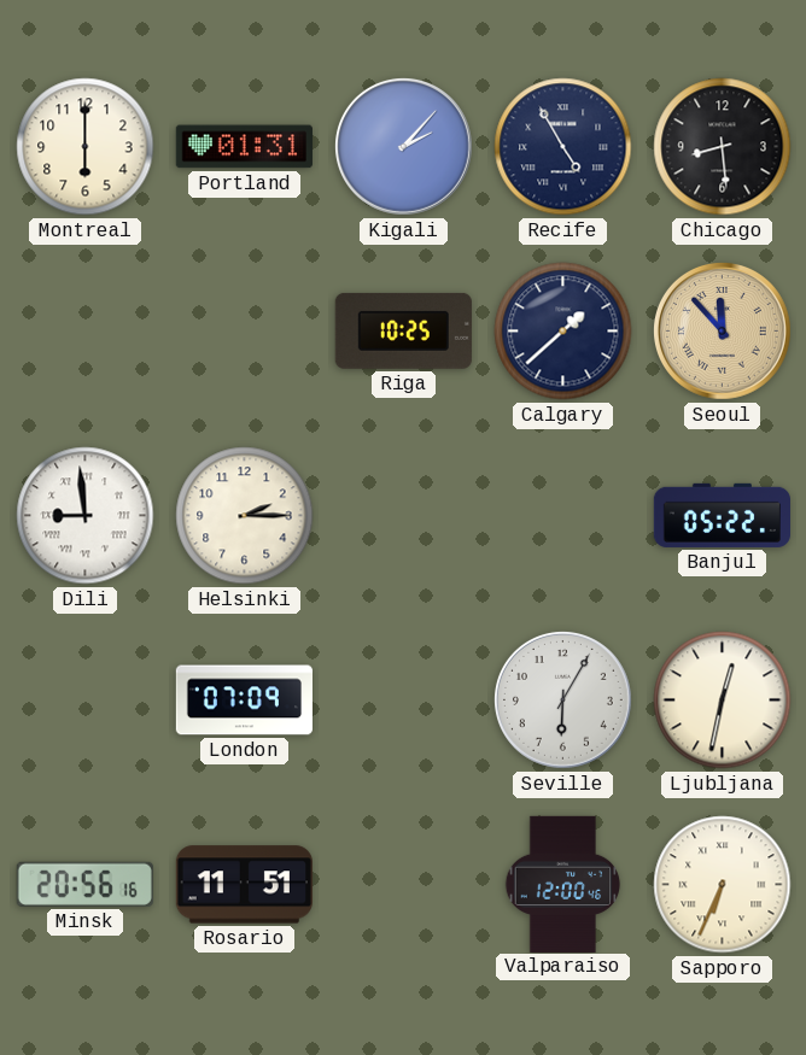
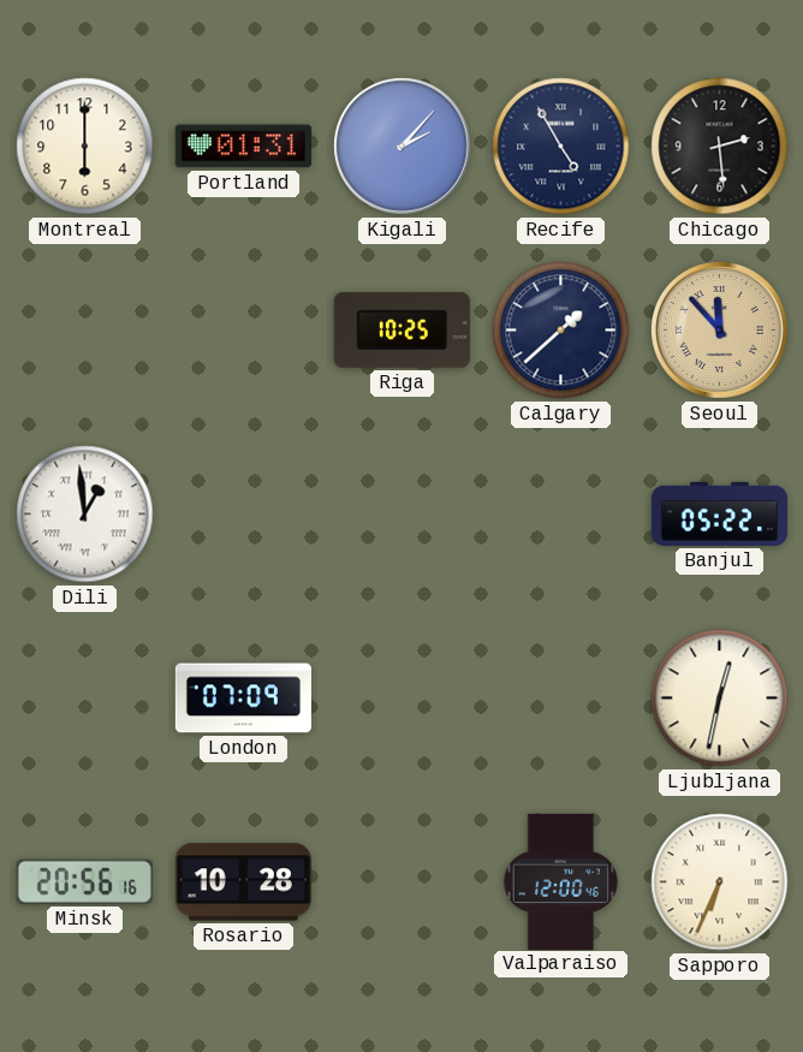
Chicago: 8:29 -> 2:29
Dili: 8:59 -> 12:59
Helsinki: 2:15 -> none
Seville: 6:05 -> none
Rosario: 11:51 -> 10:28
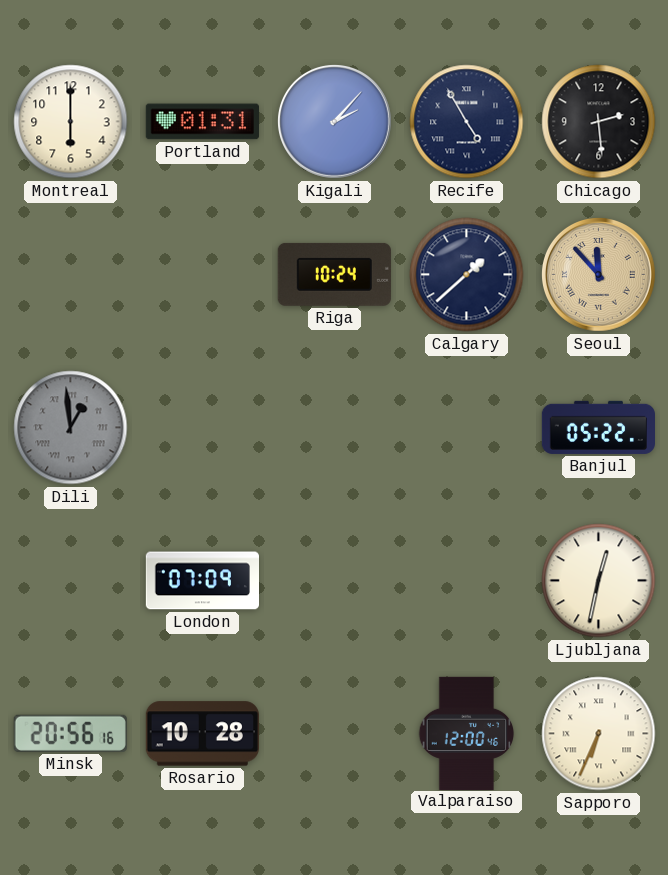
Riga: 10:25 -> 10:24
Dili dial: white -> grey
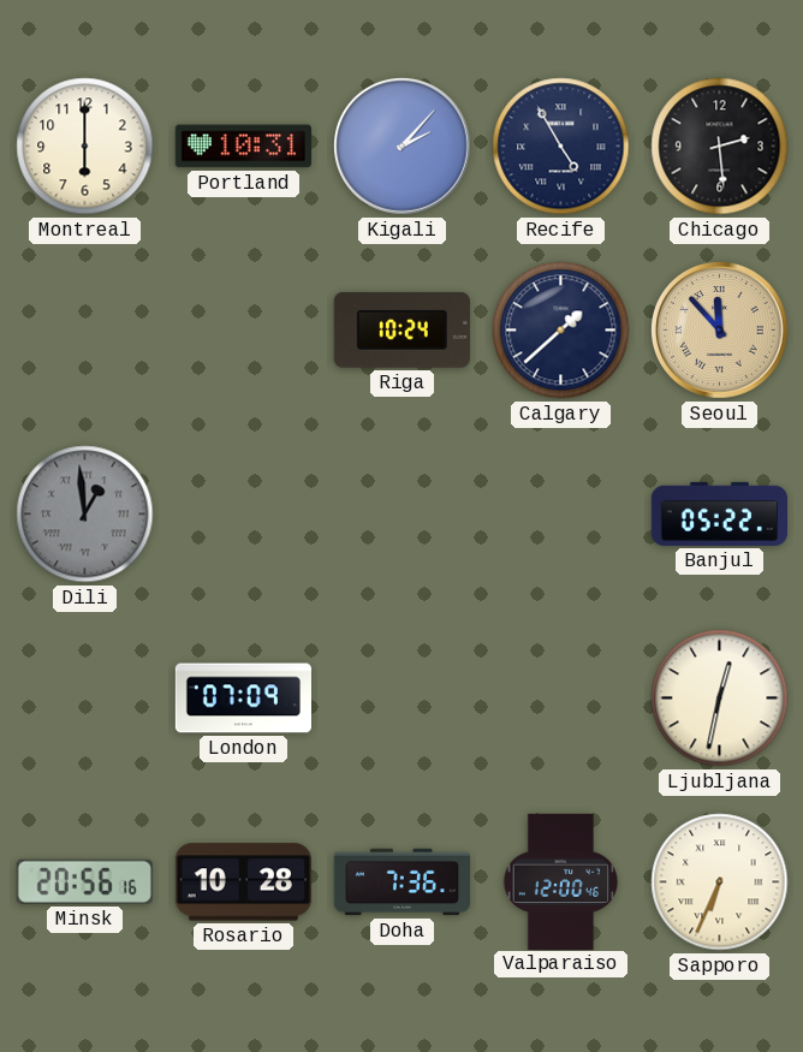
Portland: 01:31 -> 10:31
Doha: none -> 7:36
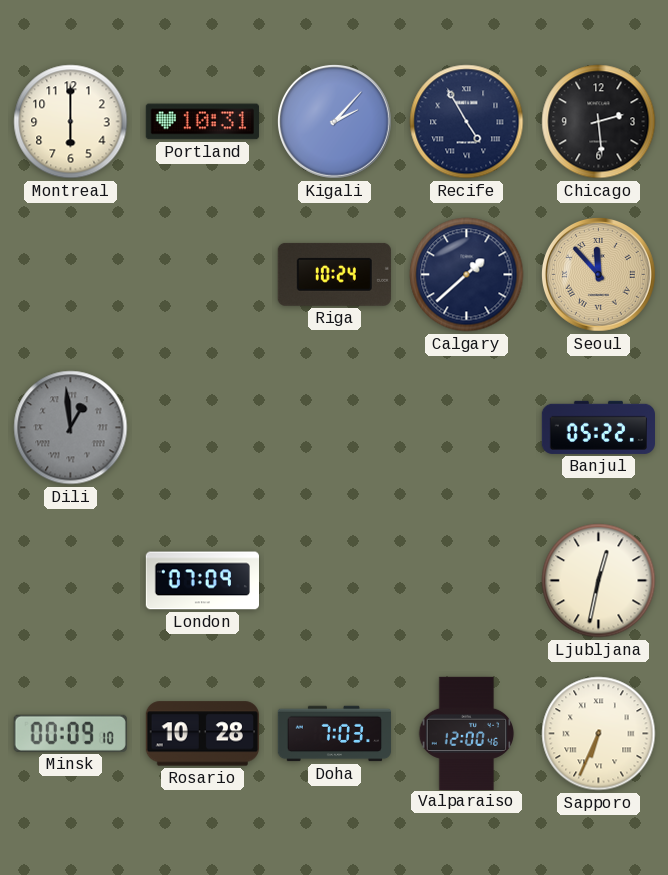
Minsk: 20:56 -> 00:09
Doha: 7:36 -> 7:03
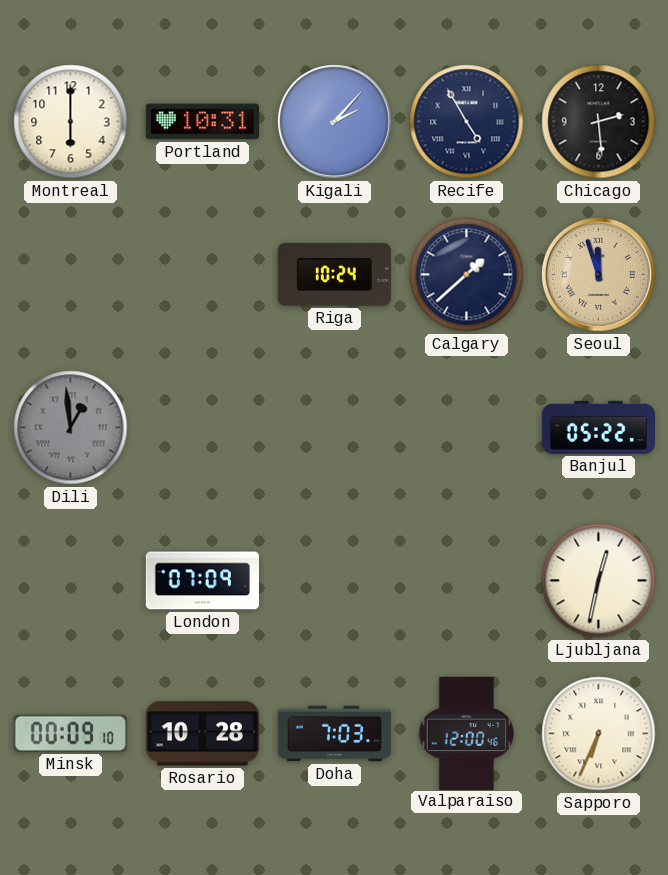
Seoul: 11:53 -> 11:57
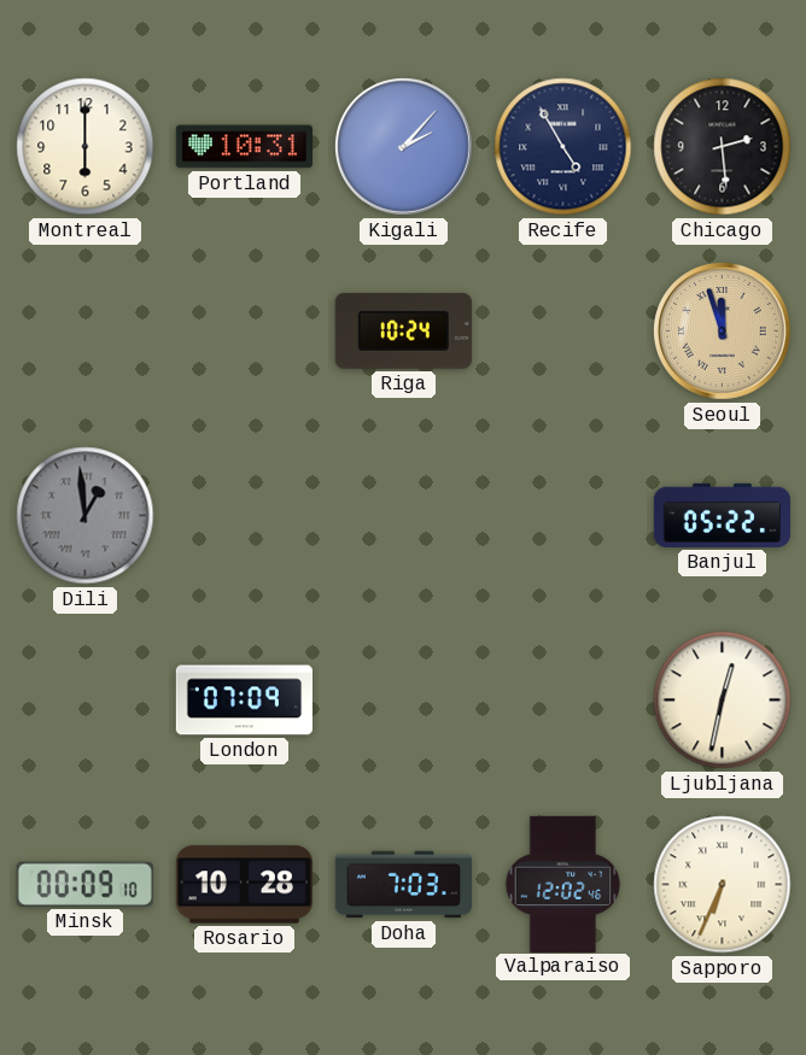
Calgary: 1:38 -> none
Valparaiso: 12:00 -> 12:02
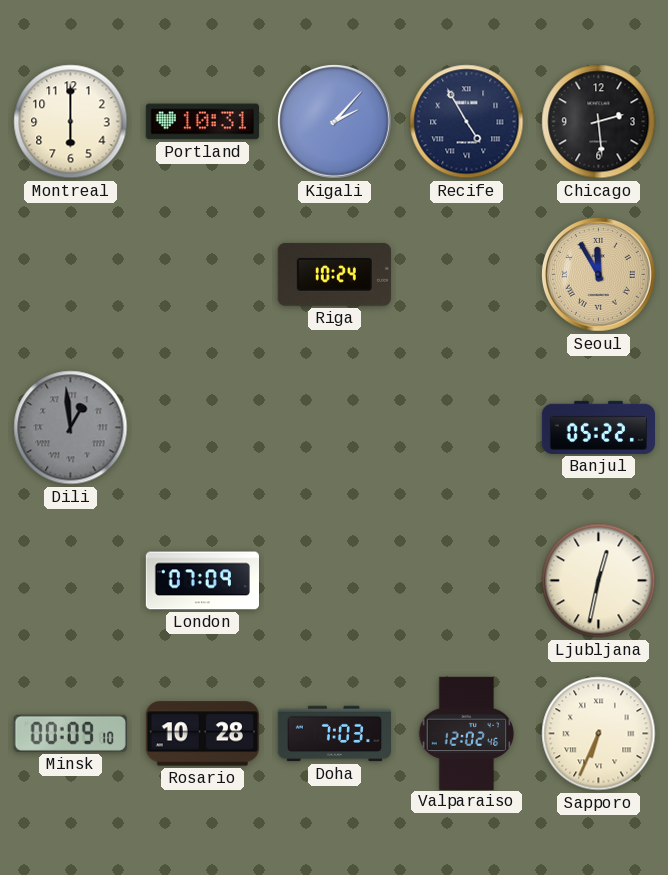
Seoul: 11:57 -> 11:55
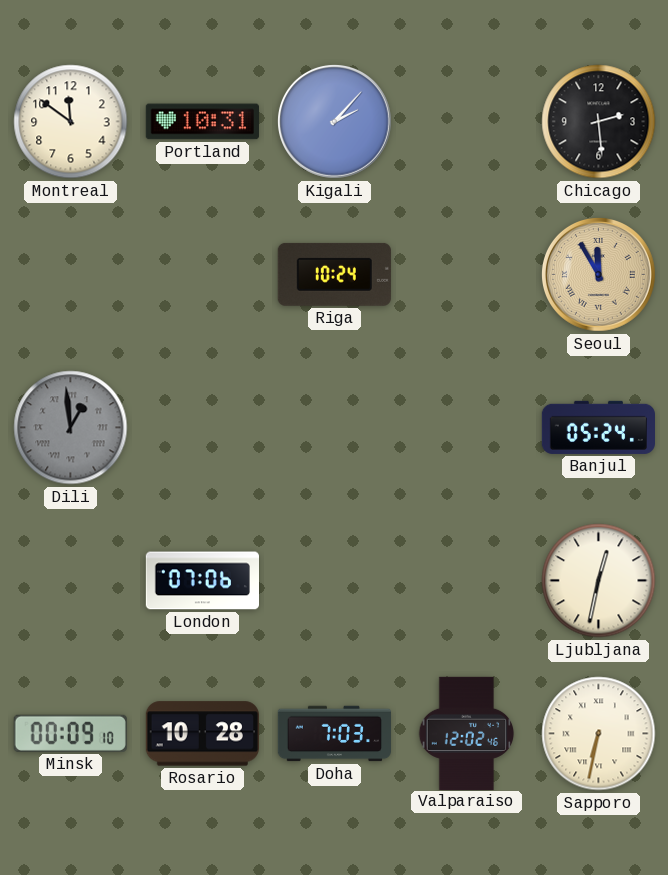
Montreal: 6:00 -> 11:51
Recife: 4:55 -> none
Banjul: 05:22 -> 05:24
London: 07:09 -> 07:06
Sapporo: 6:34 -> 6:32
